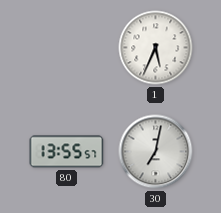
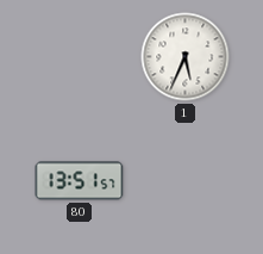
80: 13:55 -> 13:51
30: 7:02 -> none
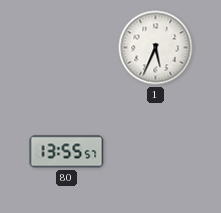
80: 13:51 -> 13:55
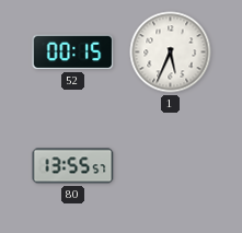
52: none -> 00:15
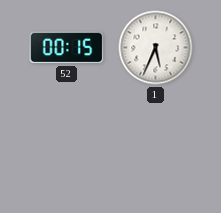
80: 13:55 -> none
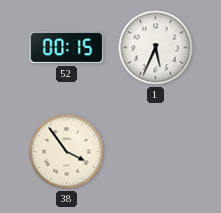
38: none -> 3:54
